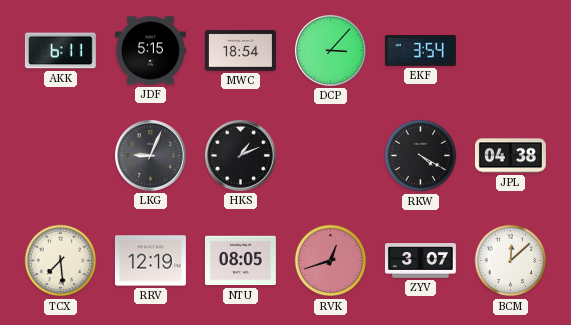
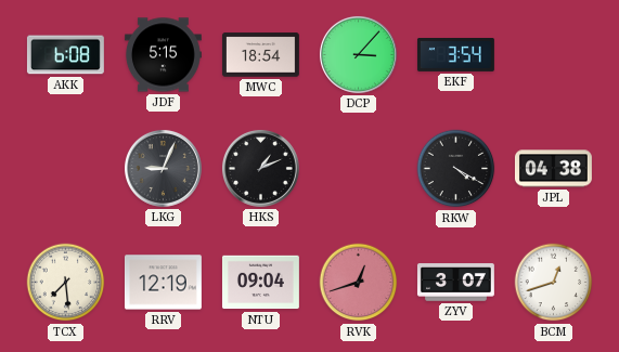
AKK: 6:11 -> 6:08
NTU: 08:05 -> 09:04
BCM: 12:08 -> 12:42
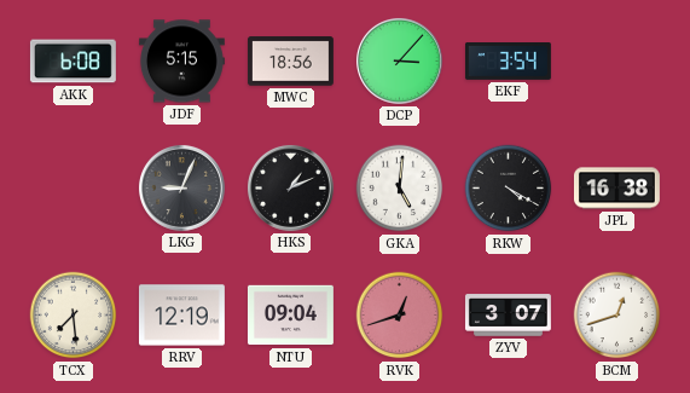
MWC: 18:54 -> 18:56
GKA: none -> 5:01
JPL: 04:38 -> 16:38
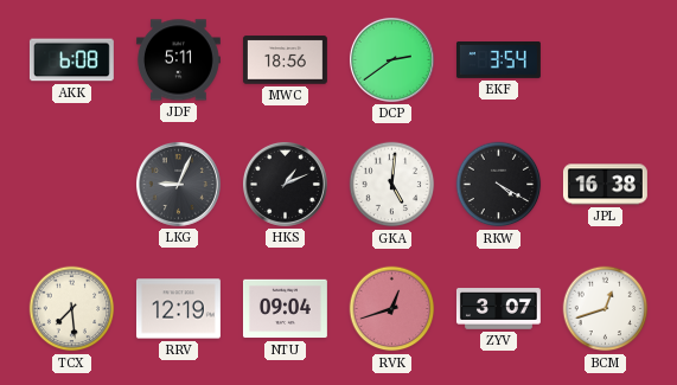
JDF: 5:15 -> 5:11
DCP: 3:07 -> 2:39
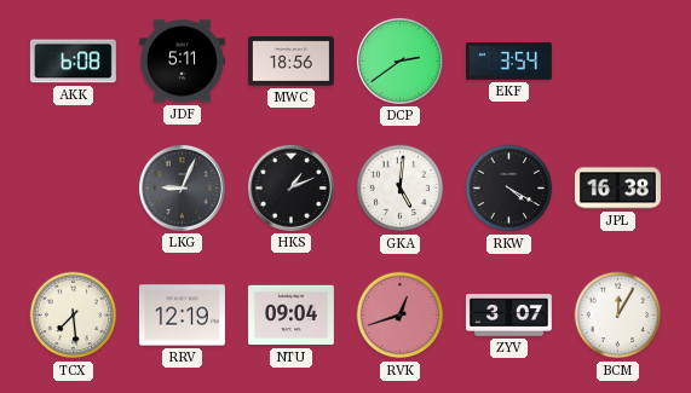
BCM: 12:42 -> 12:05
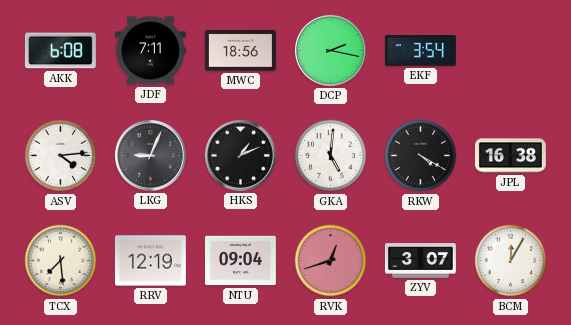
JDF: 5:11 -> 7:11
DCP: 2:39 -> 2:17
ASV: none -> 4:14
